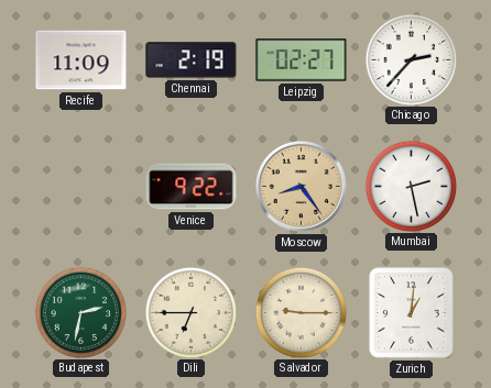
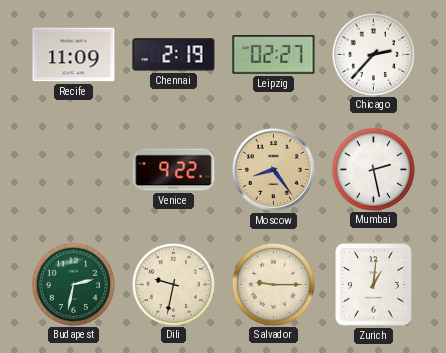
Dili: 6:45 -> 9:32
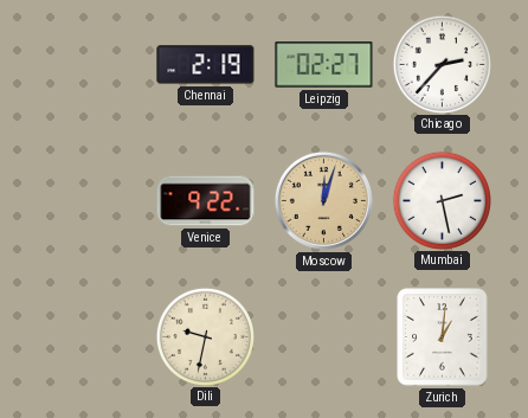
Recife: 11:09 -> none
Moscow: 8:24 -> 12:03
Budapest: 2:32 -> none
Salvador: 9:15 -> none
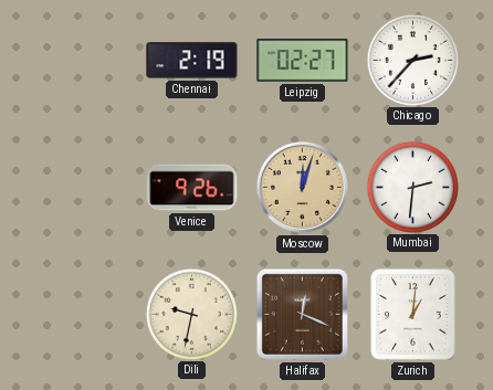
Venice: 9:22 -> 9:26
Mumbai: 2:28 -> 2:31
Halifax: none -> 12:19
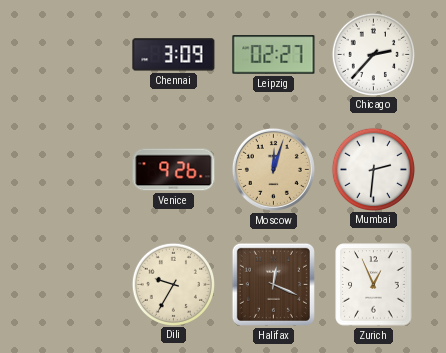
Chennai: 2:19 -> 3:09
Dili: 9:32 -> 9:35
Zurich: 1:01 -> 12:56
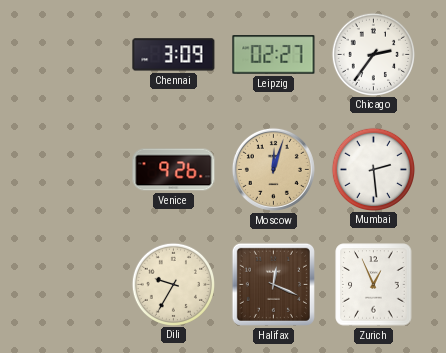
Chicago: 2:37 -> 2:36
Mumbai: 2:31 -> 2:29
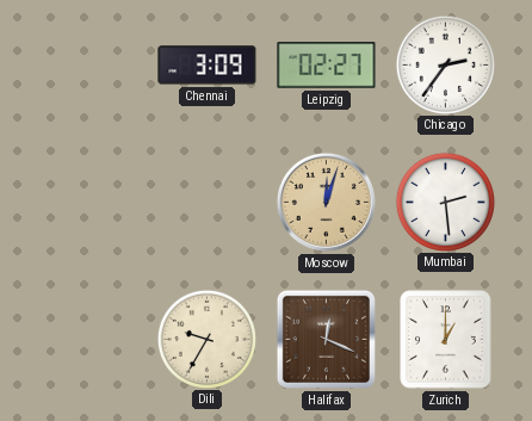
Venice: 9:26 -> none
Zurich: 12:56 -> 1:00
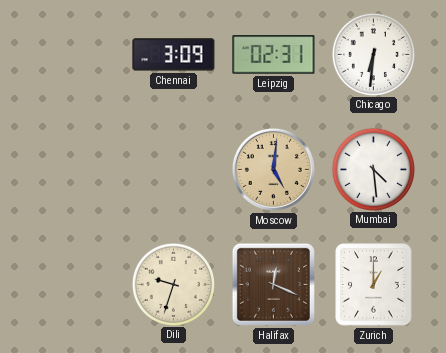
Leipzig: 02:27 -> 02:31
Chicago: 2:36 -> 6:31
Moscow: 12:03 -> 5:01
Mumbai: 2:29 -> 4:29
Dili: 9:35 -> 9:33
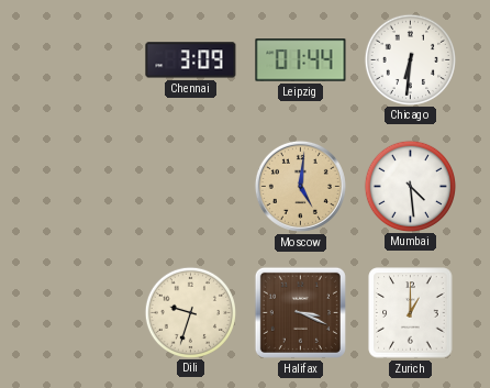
Leipzig: 02:31 -> 01:44
Halifax: 12:19 -> 3:19
